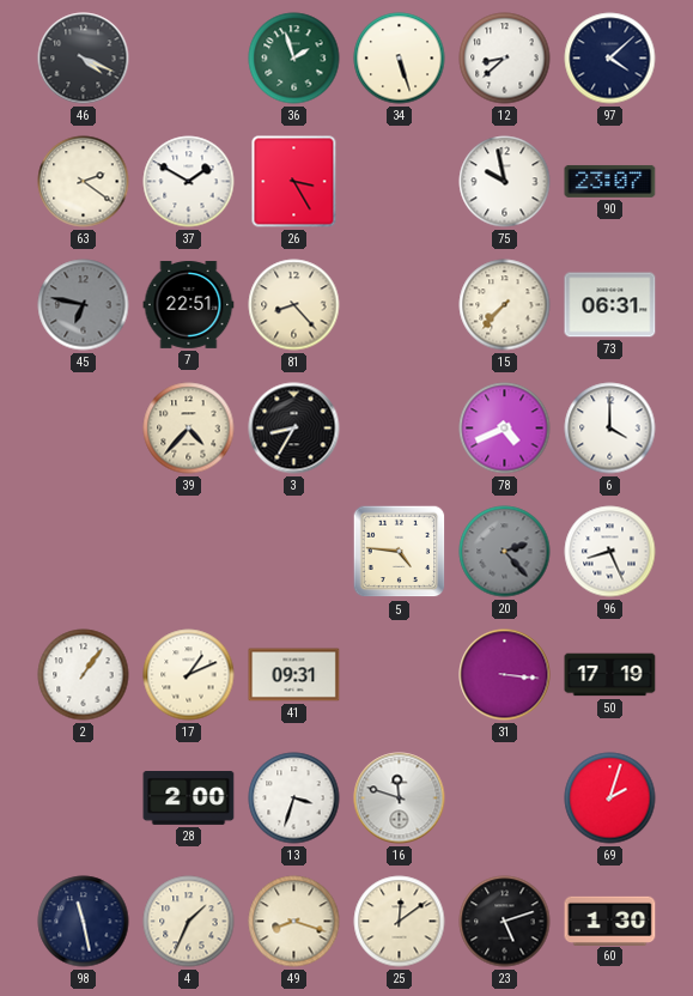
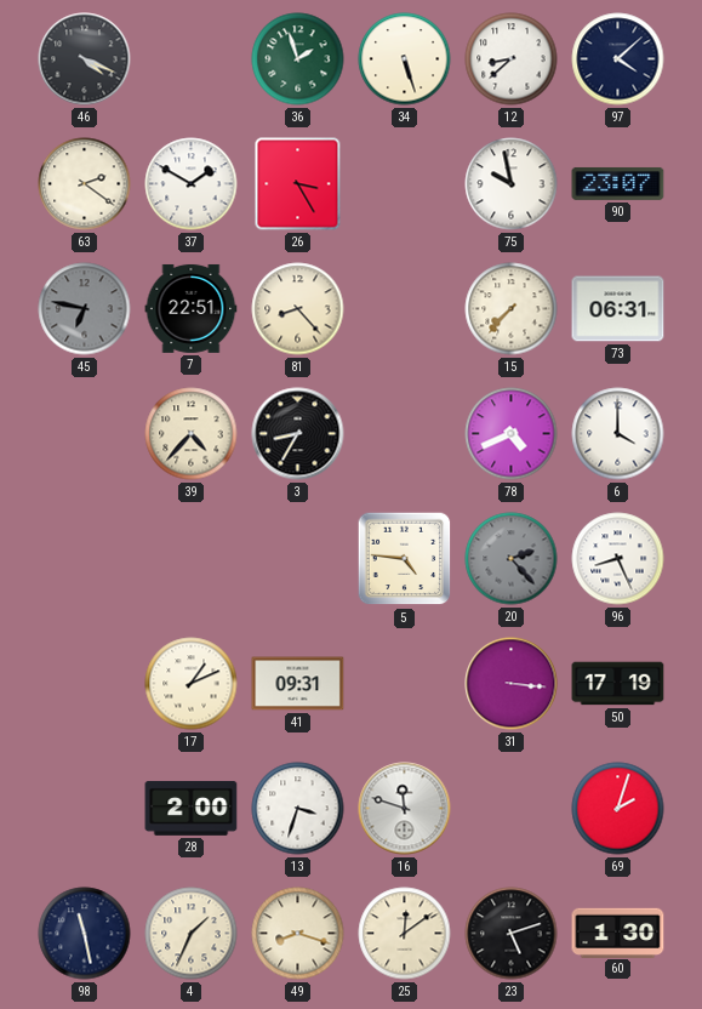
2: 1:06 -> none
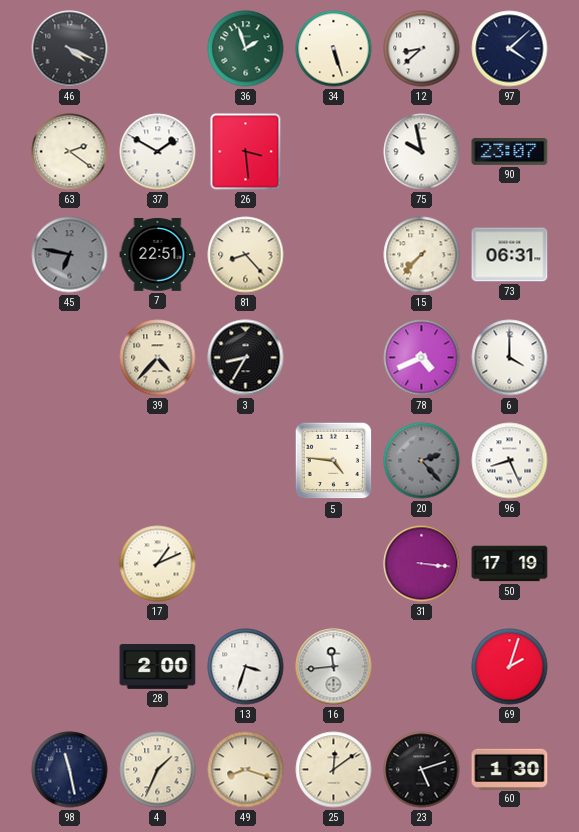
26: 3:25 -> 3:29
41: 09:31 -> none
16: 11:48 -> 11:44
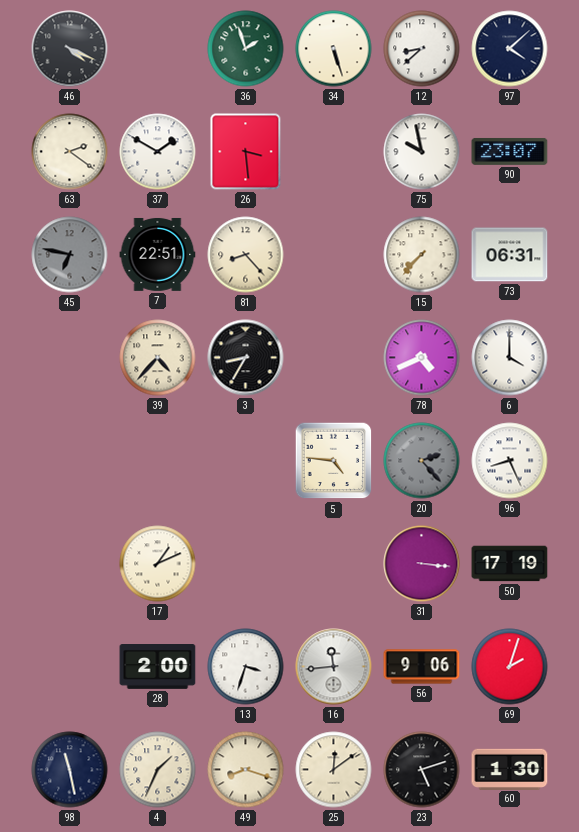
56: none -> 9:06
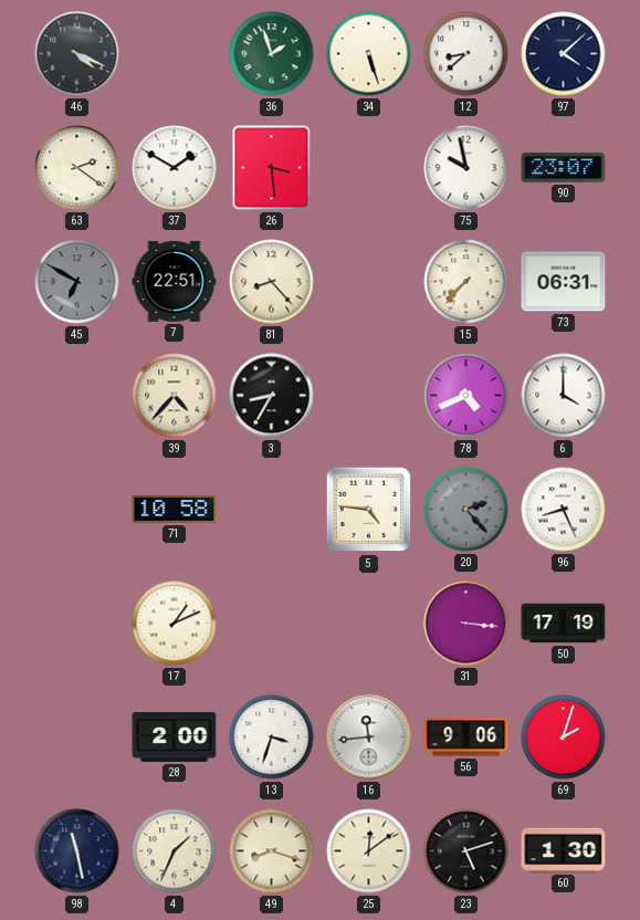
45: 6:47 -> 6:50
71: none -> 10:58
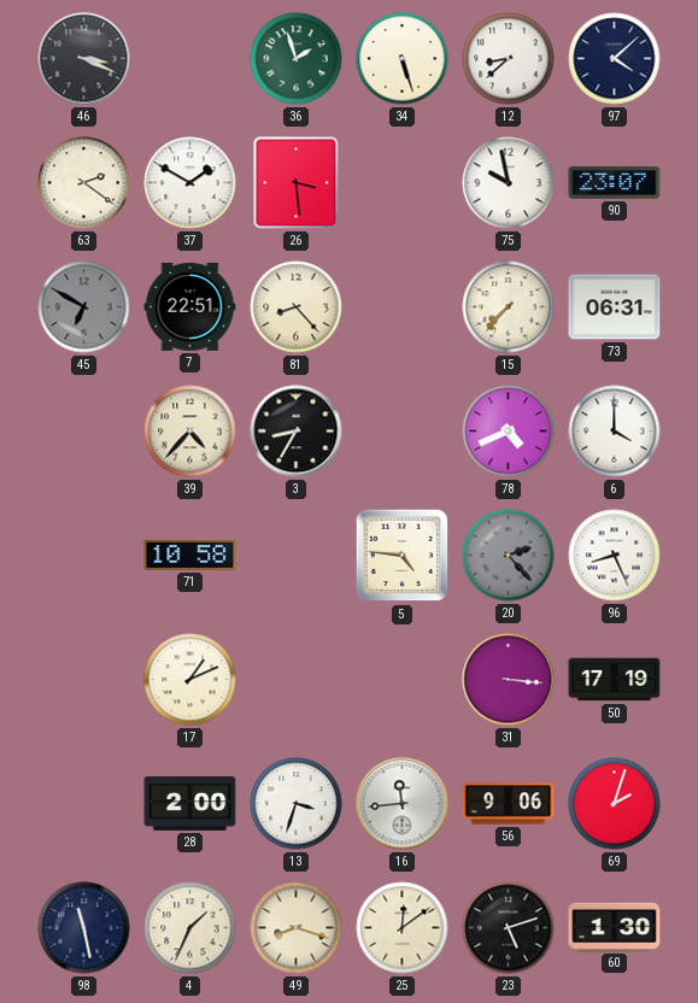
46: 4:19 -> 3:19
